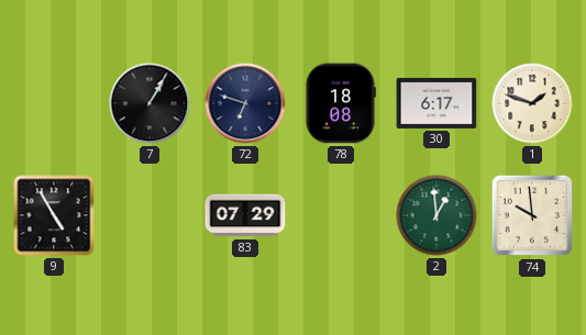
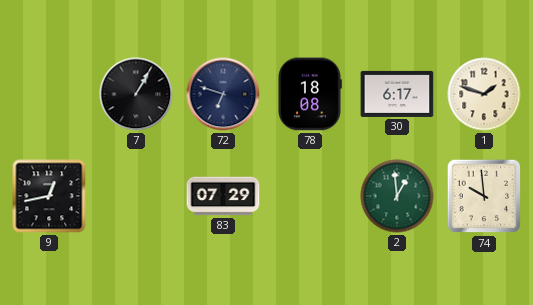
9: 4:55 -> 12:43
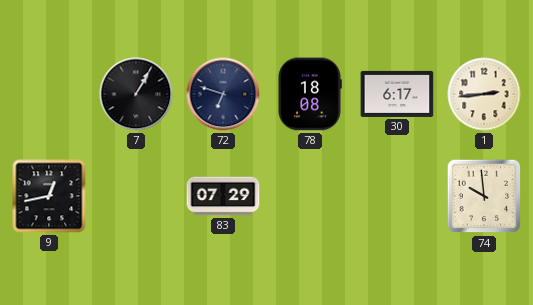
1: 1:48 -> 2:44
2: 12:59 -> none
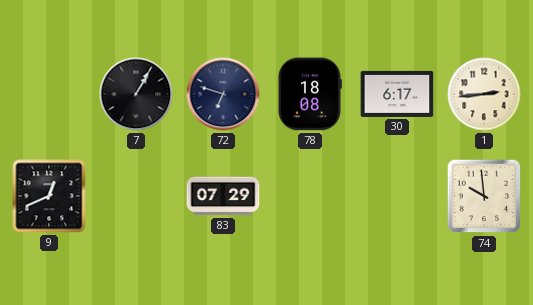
9: 12:43 -> 12:41
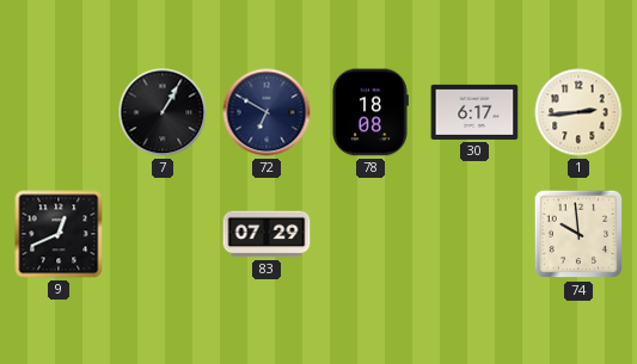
72: 6:48 -> 6:50
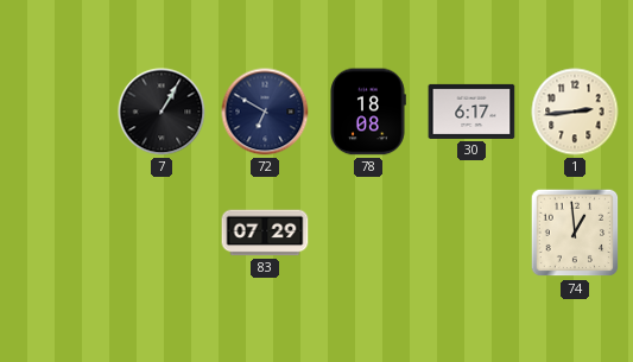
9: 12:41 -> none
74: 9:59 -> 12:59
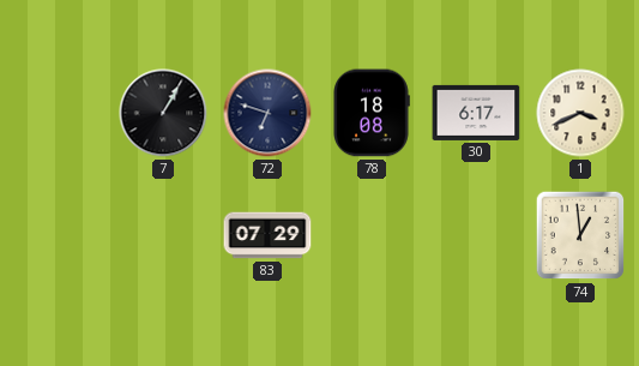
72: 6:50 -> 6:48
1: 2:44 -> 3:41
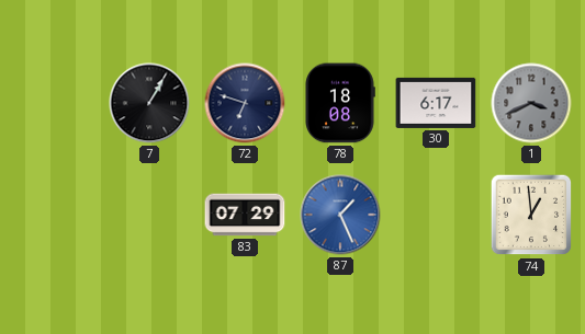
1 dial: cream -> grey
87: none -> 1:26
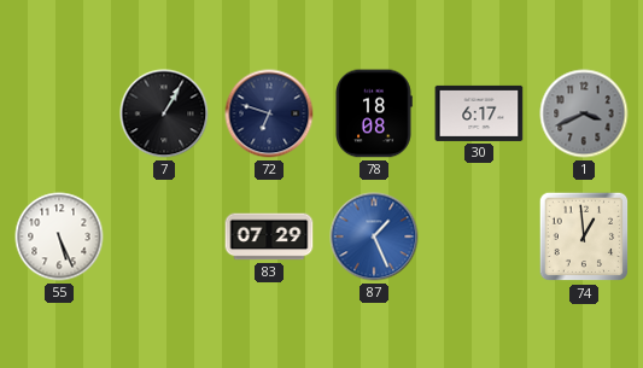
55: none -> 5:26
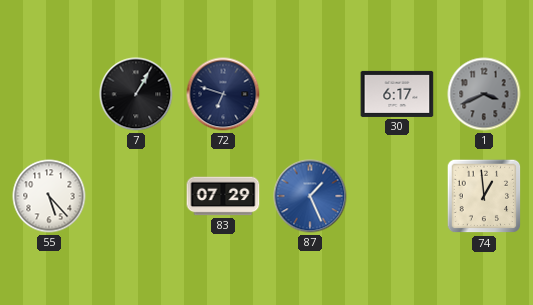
78: 18:08 -> none
55: 5:26 -> 5:23
